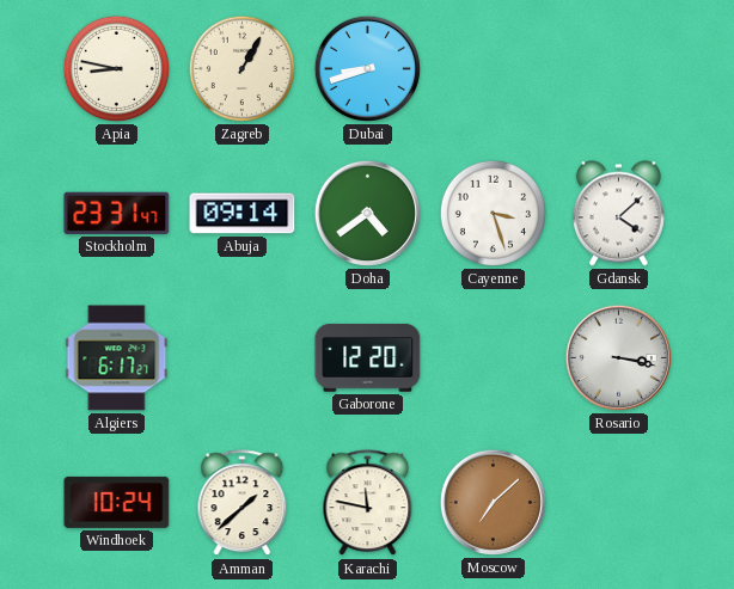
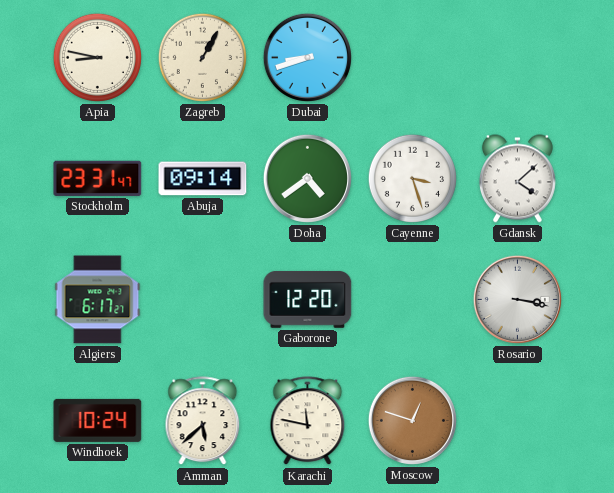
Amman: 1:38 -> 5:38
Moscow: 7:08 -> 12:48
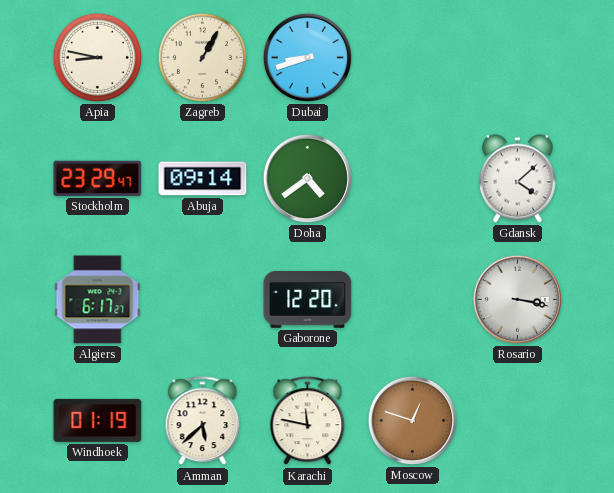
Stockholm: 23:31 -> 23:29
Cayenne: 3:27 -> none
Windhoek: 10:24 -> 01:19
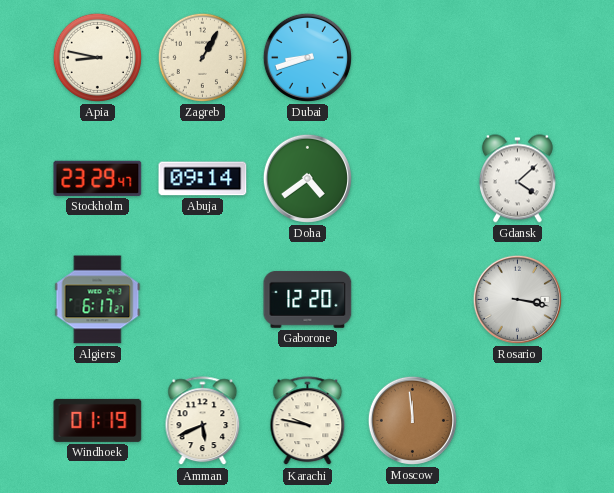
Amman: 5:38 -> 5:41
Karachi: 11:47 -> 9:47
Moscow: 12:48 -> 11:59
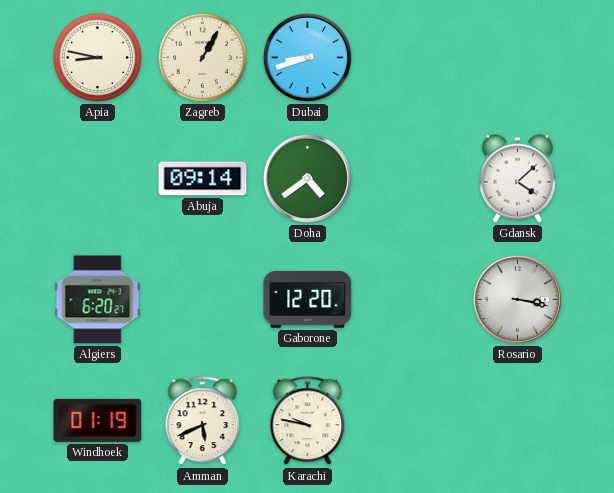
Stockholm: 23:29 -> none
Algiers: 6:17 -> 6:20
Moscow: 11:59 -> none
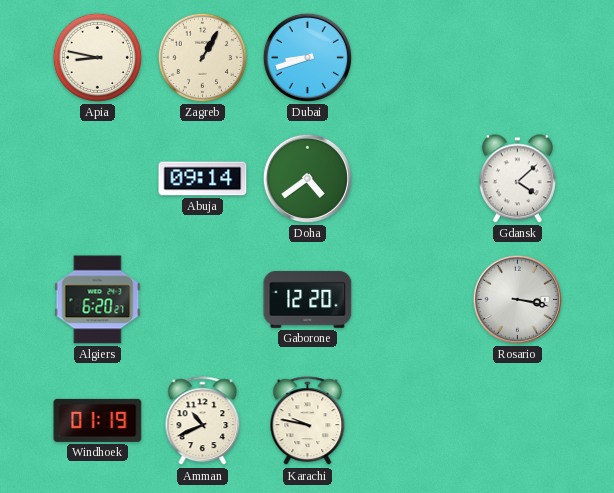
Amman: 5:41 -> 10:41
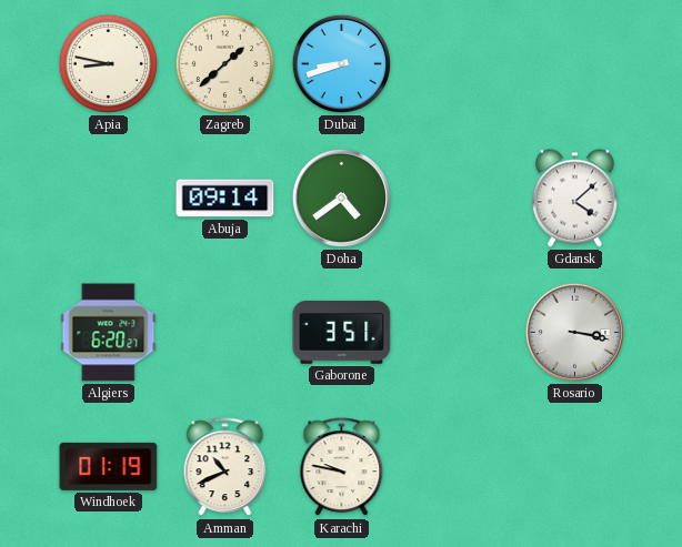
Zagreb: 1:05 -> 1:38
Gaborone: 12:20 -> 3:51
